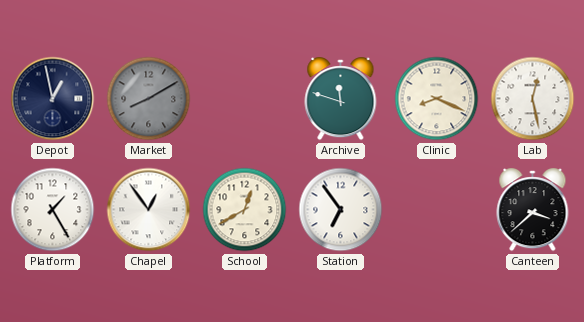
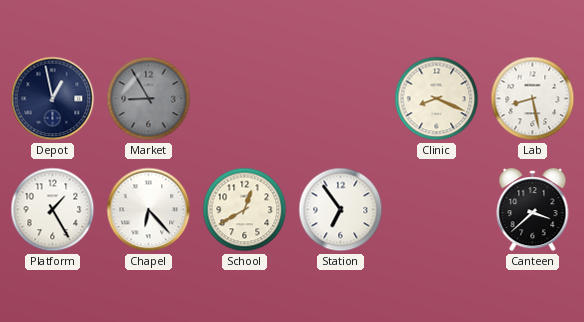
Market: 8:10 -> 8:55
Archive: 11:48 -> none
Lab: 12:28 -> 8:28
Chapel: 12:54 -> 6:23
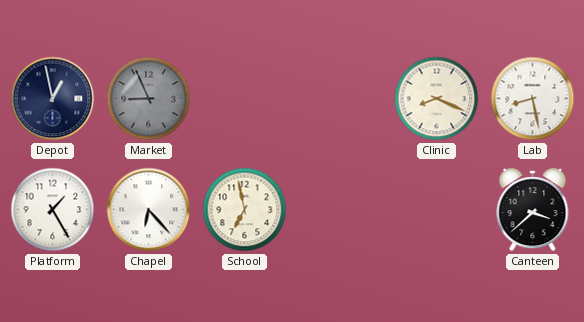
Market: 8:55 -> 8:56
School: 12:40 -> 6:58
Station: 6:54 -> none
